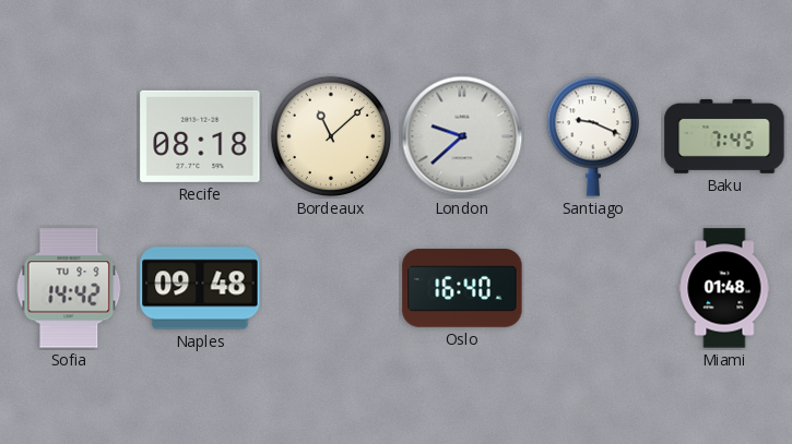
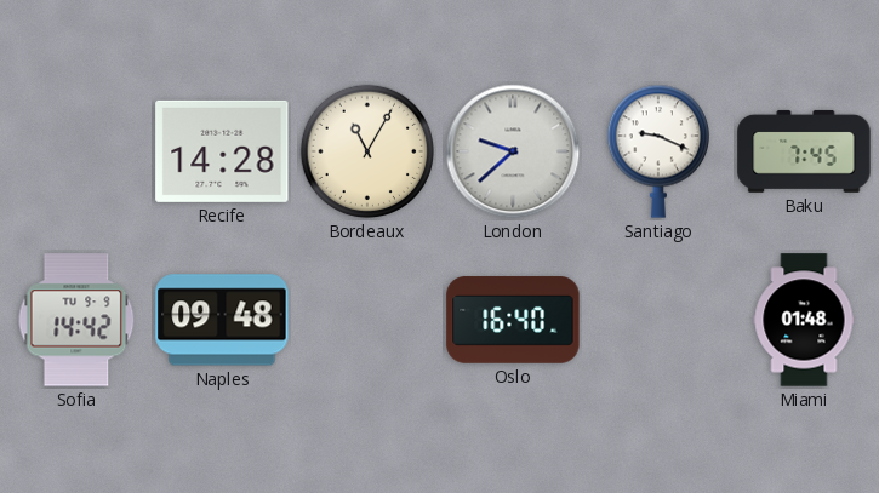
Recife: 08:18 -> 14:28
Bordeaux: 11:08 -> 11:05
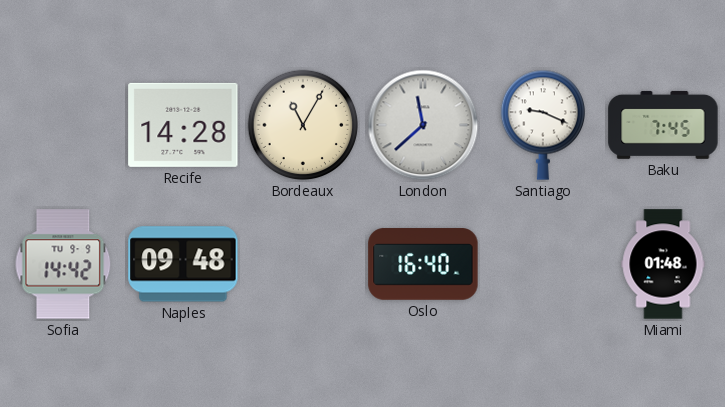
London: 9:38 -> 11:38
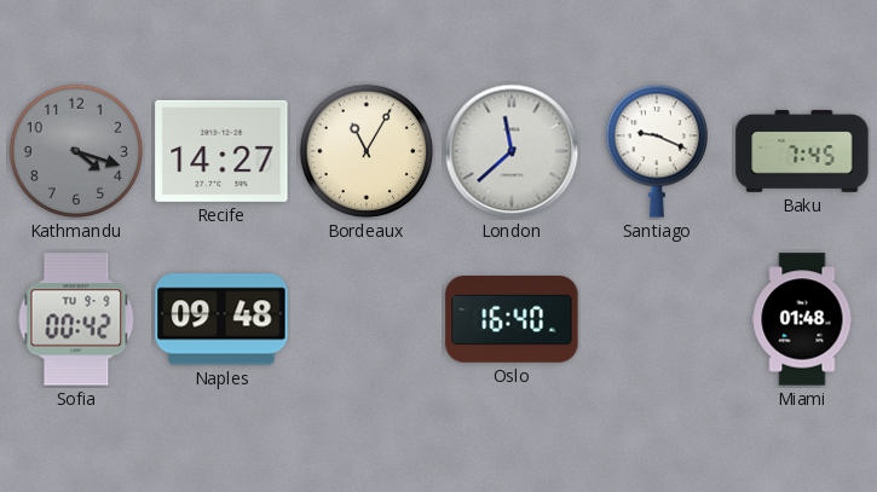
Kathmandu: none -> 4:18
Recife: 14:28 -> 14:27
Sofia: 14:42 -> 00:42
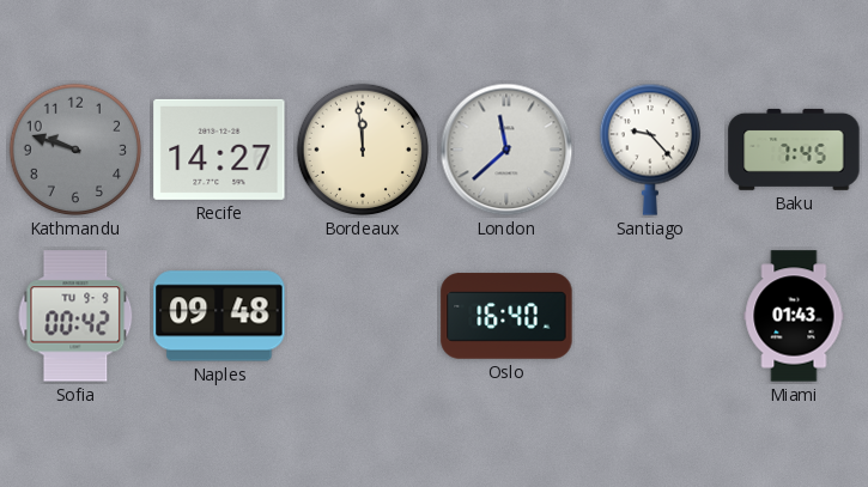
Kathmandu: 4:18 -> 9:48
Bordeaux: 11:05 -> 11:59
Santiago: 9:19 -> 9:23
Miami: 01:48 -> 01:43
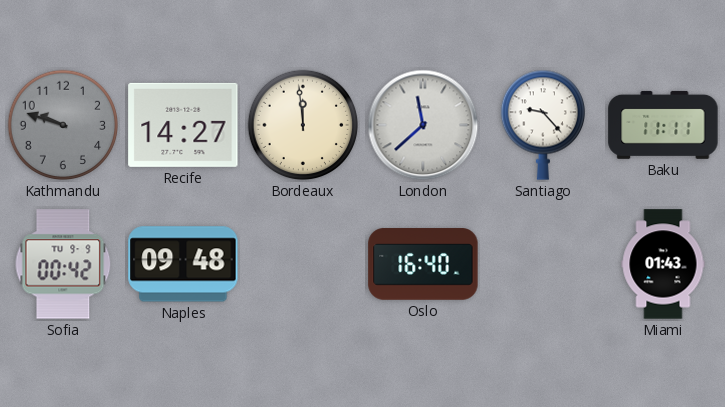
Baku: 7:45 -> 11:11
